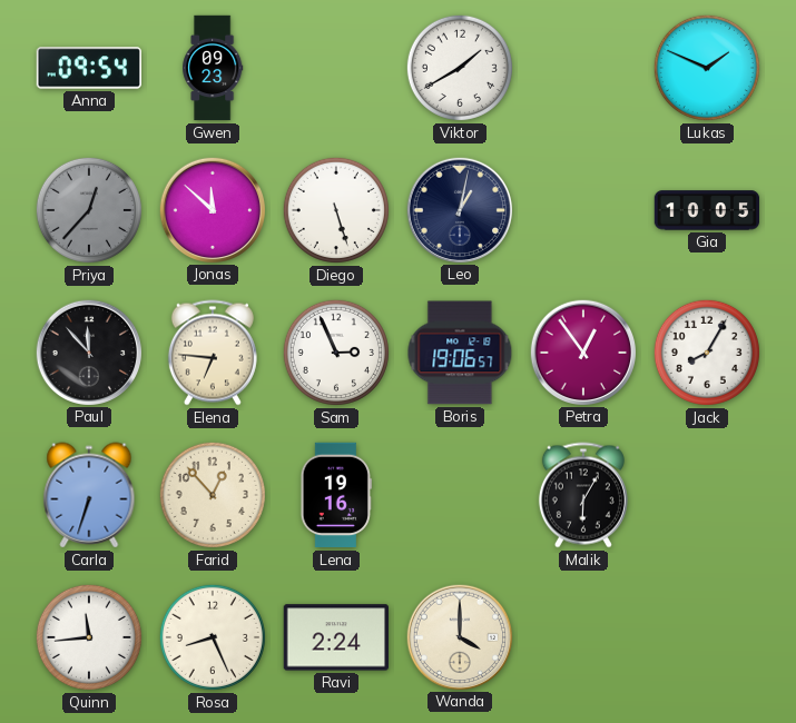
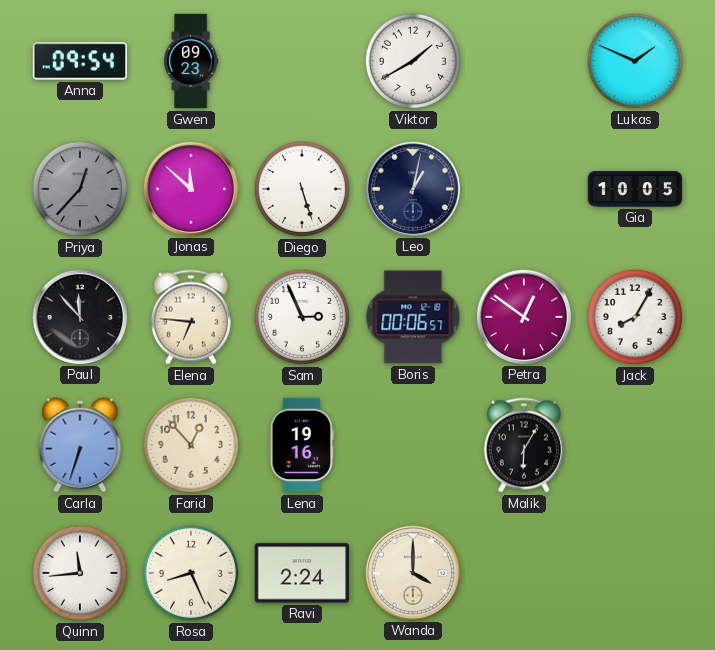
Boris: 19:06 -> 00:06
Petra: 12:54 -> 12:51
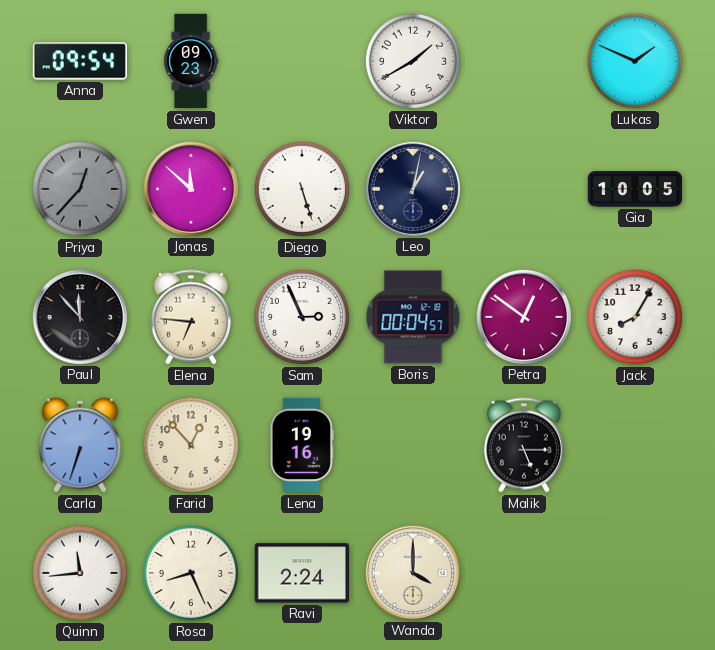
Boris: 00:06 -> 00:04
Malik: 6:05 -> 5:15
